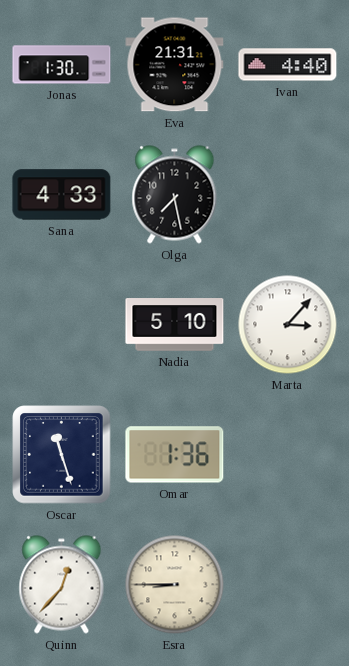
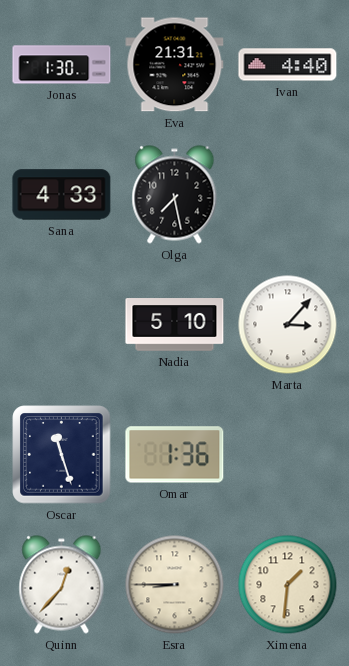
Ximena: none -> 1:31
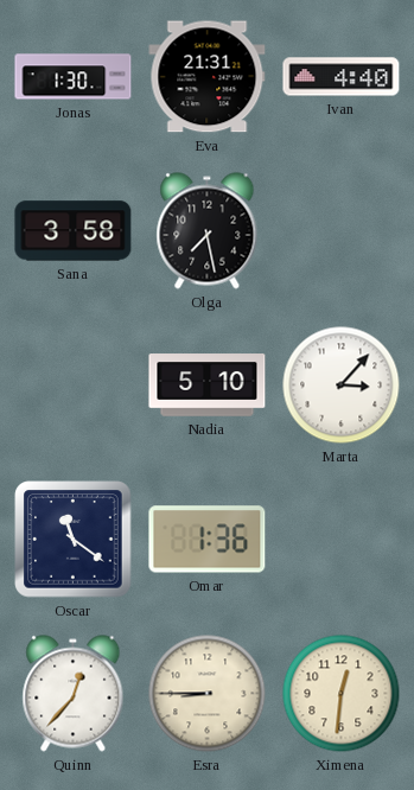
Sana: 4:33 -> 3:58
Oscar: 11:27 -> 11:21
Ximena: 1:31 -> 12:31
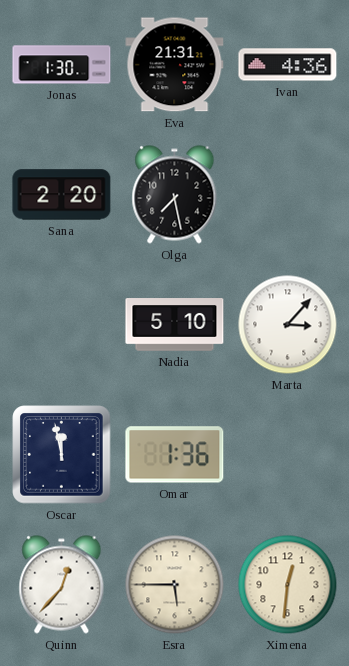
Ivan: 4:40 -> 4:36
Sana: 3:58 -> 2:20
Oscar: 11:21 -> 11:58
Esra: 8:45 -> 5:45
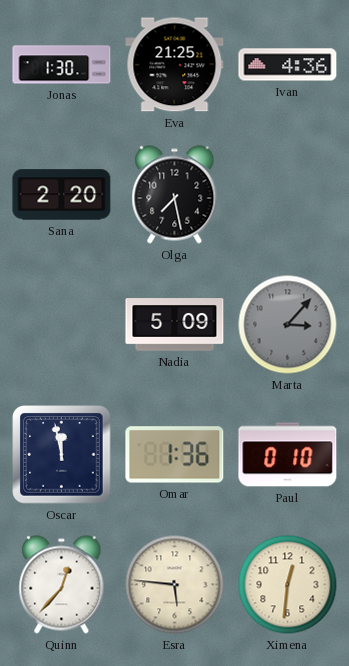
Eva: 21:31 -> 21:25
Nadia: 5:10 -> 5:09
Marta dial: white -> grey
Paul: none -> 0:10
Esra: 5:45 -> 5:46
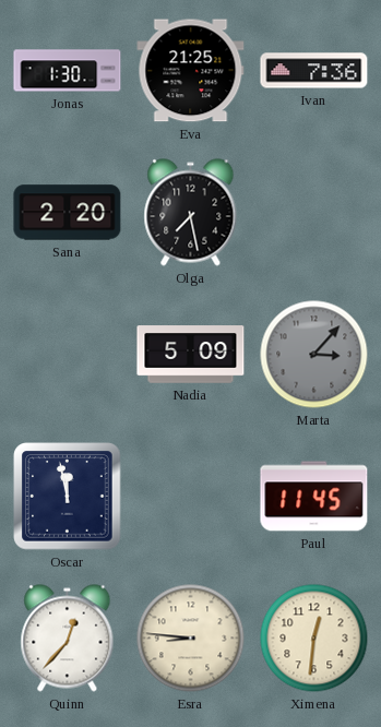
Ivan: 4:36 -> 7:36
Omar: 1:36 -> none
Paul: 0:10 -> 11:45
Esra: 5:46 -> 8:46
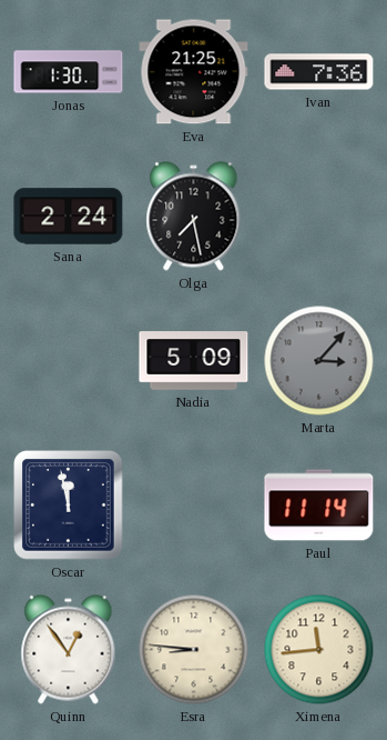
Sana: 2:20 -> 2:24
Paul: 11:45 -> 11:14
Quinn: 12:37 -> 12:54
Ximena: 12:31 -> 11:44
